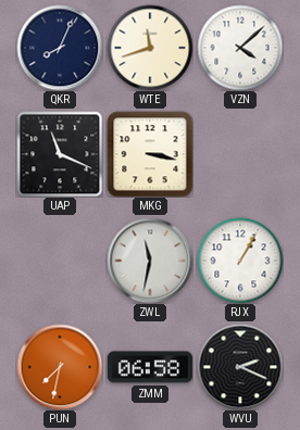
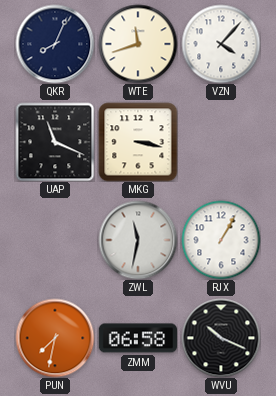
VZN: 4:08 -> 4:07
WVU: 2:19 -> 10:19
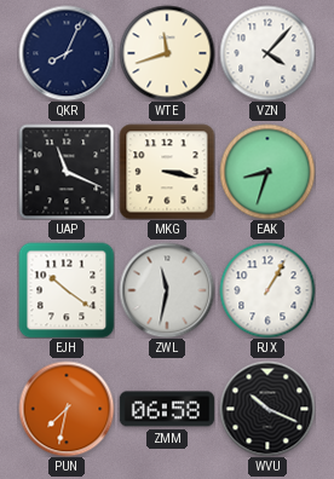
EAK: none -> 8:33
EJH: none -> 10:21
